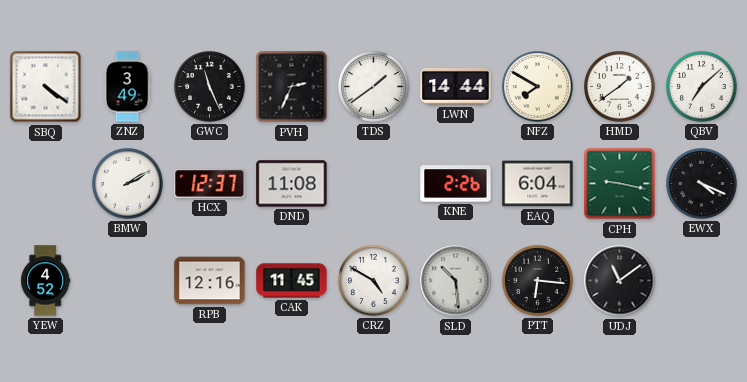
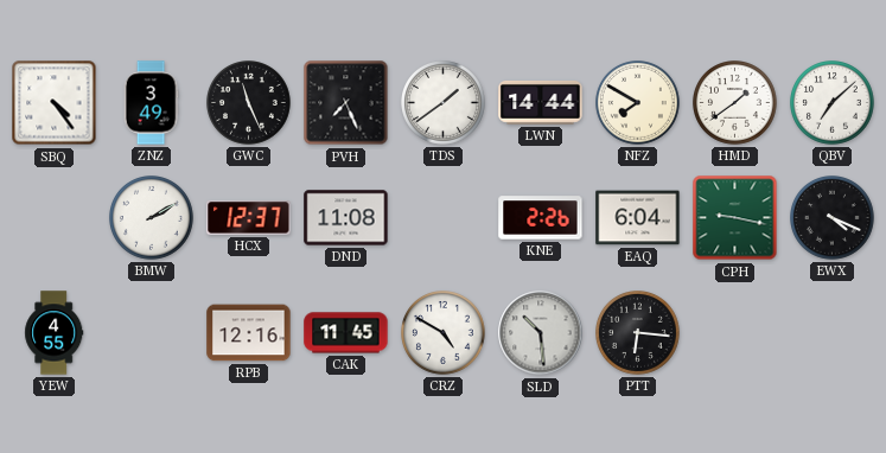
SBQ: 4:21 -> 4:24
PVH: 2:34 -> 7:26
YEW: 4:52 -> 4:55
UDJ: 11:09 -> none
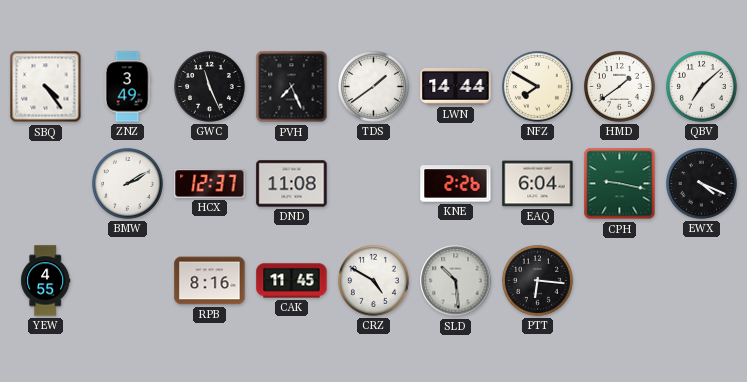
RPB: 12:16 -> 8:16
